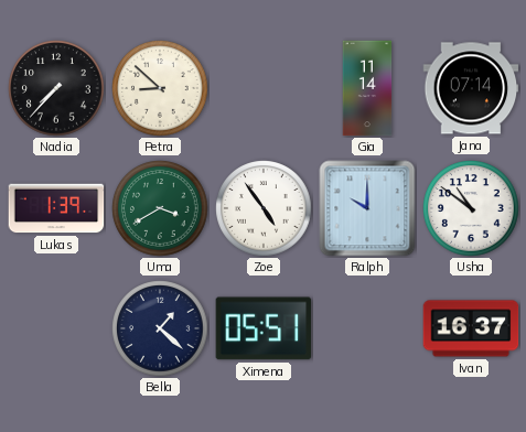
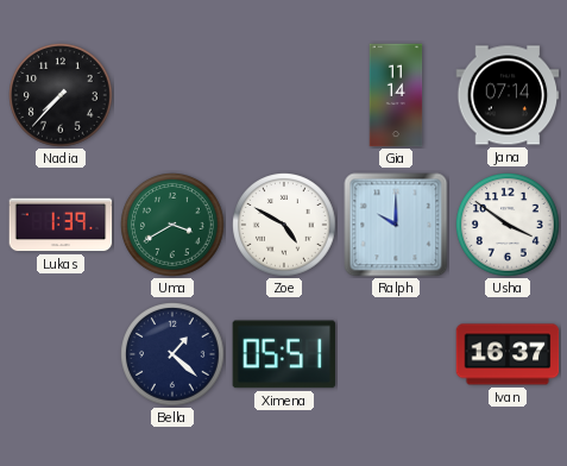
Petra: 8:52 -> none
Zoe: 4:54 -> 4:50
Usha: 10:51 -> 3:51
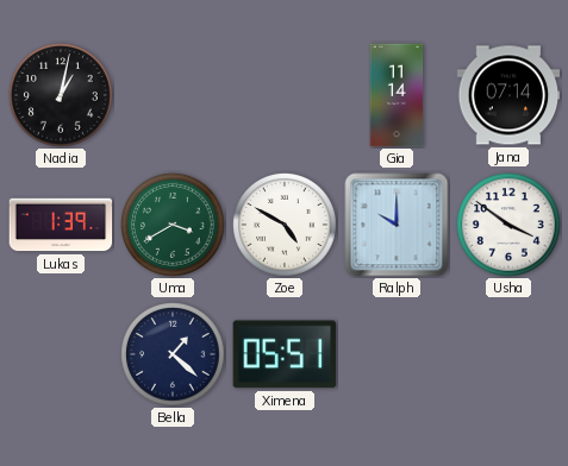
Nadia: 7:37 -> 1:02
Ivan: 16:37 -> none
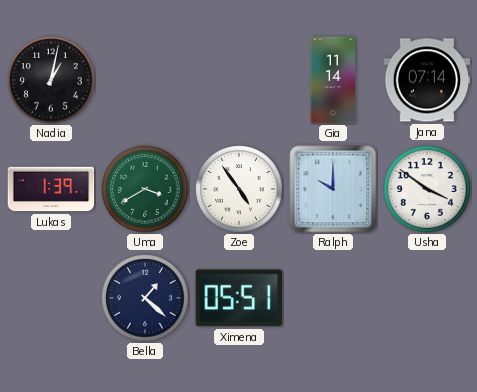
Zoe: 4:50 -> 4:54
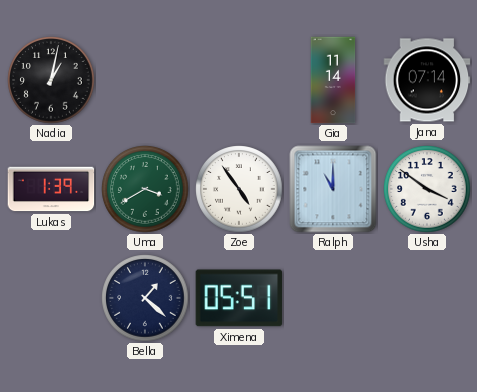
Ralph: 10:00 -> 11:00
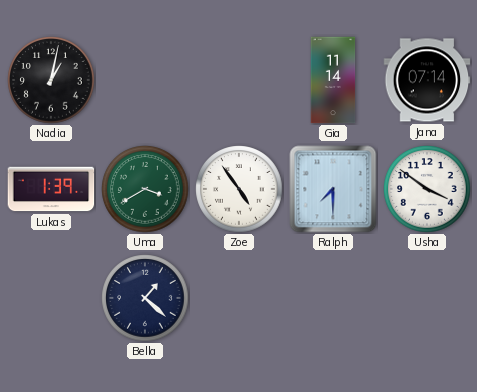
Ralph: 11:00 -> 7:30
Ximena: 05:51 -> none
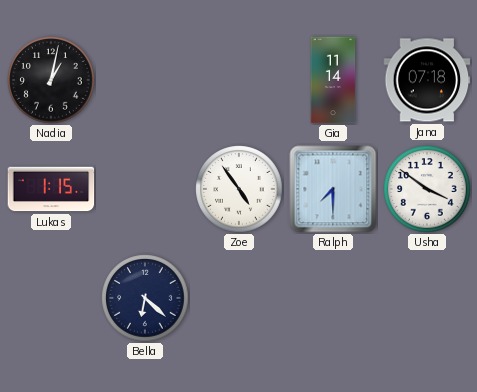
Jana: 07:14 -> 07:18
Lukas: 1:39 -> 1:15
Uma: 3:40 -> none
Bella: 1:22 -> 6:22
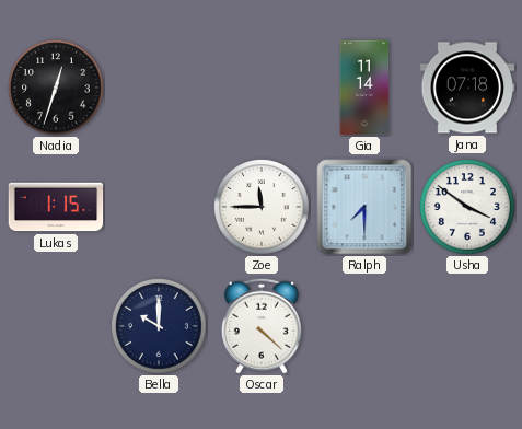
Nadia: 1:02 -> 12:33
Zoe: 4:54 -> 11:45
Bella: 6:22 -> 10:00
Oscar: none -> 4:22
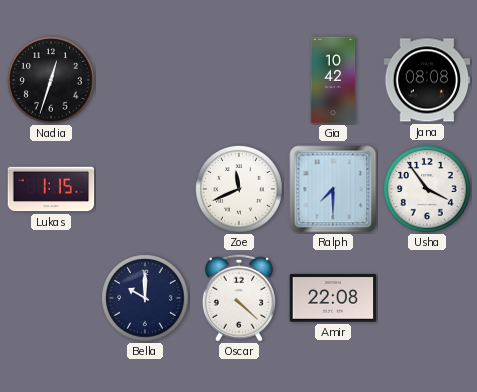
Gia: 11:14 -> 10:42
Jana: 07:18 -> 08:08
Zoe: 11:45 -> 11:41
Usha: 3:51 -> 3:54
Amir: none -> 22:08
